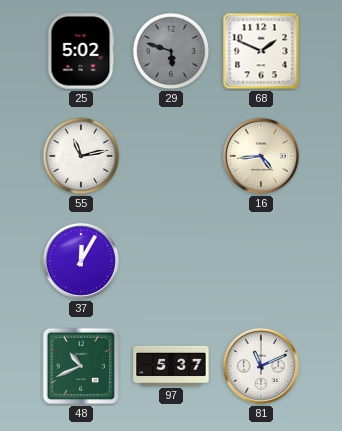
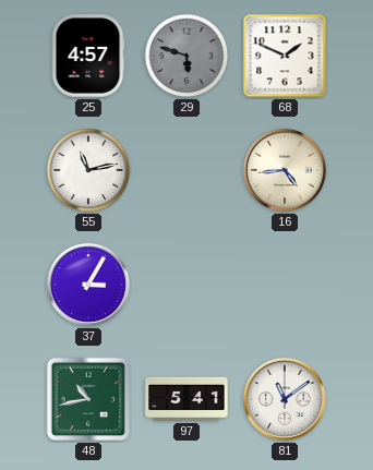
25: 5:02 -> 4:57
37: 12:05 -> 3:05
48: 10:41 -> 10:43
97: 5:37 -> 5:41
81: 11:11 -> 11:09
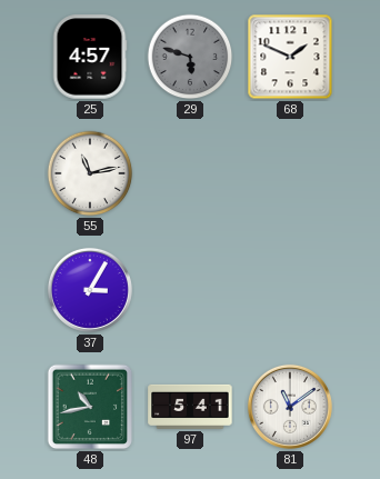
16: 4:44 -> none
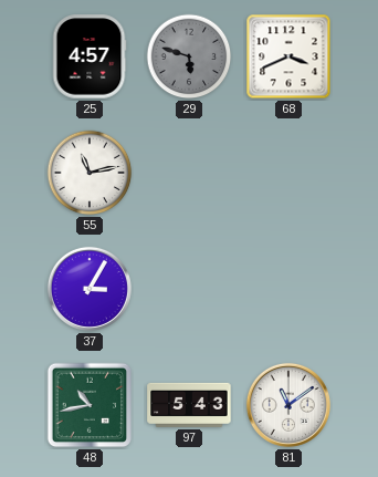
68: 1:49 -> 3:41
97: 5:41 -> 5:43
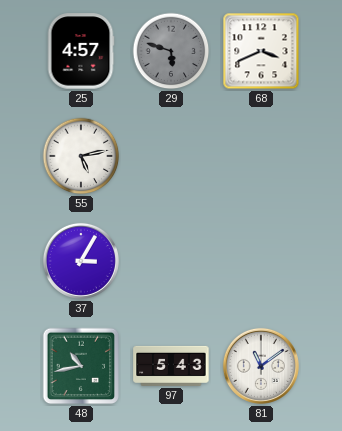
55: 11:13 -> 5:13
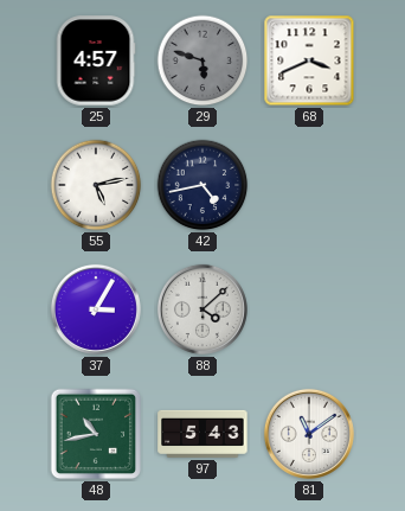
42: none -> 4:43
88: none -> 4:08
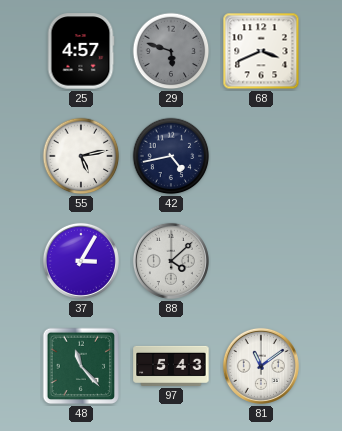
48: 10:43 -> 11:23
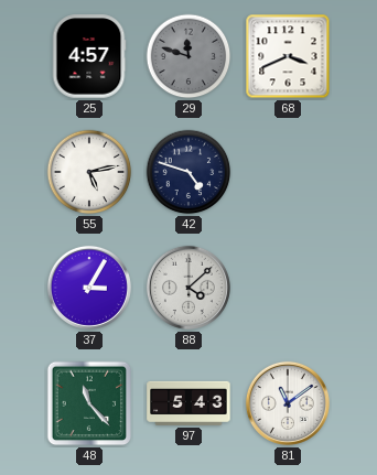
29: 5:48 -> 11:48
42: 4:43 -> 4:48
